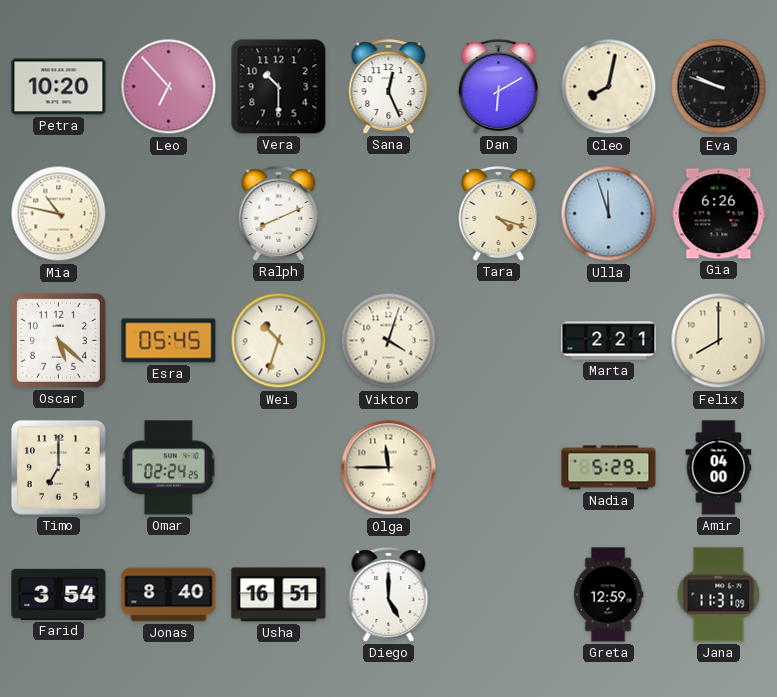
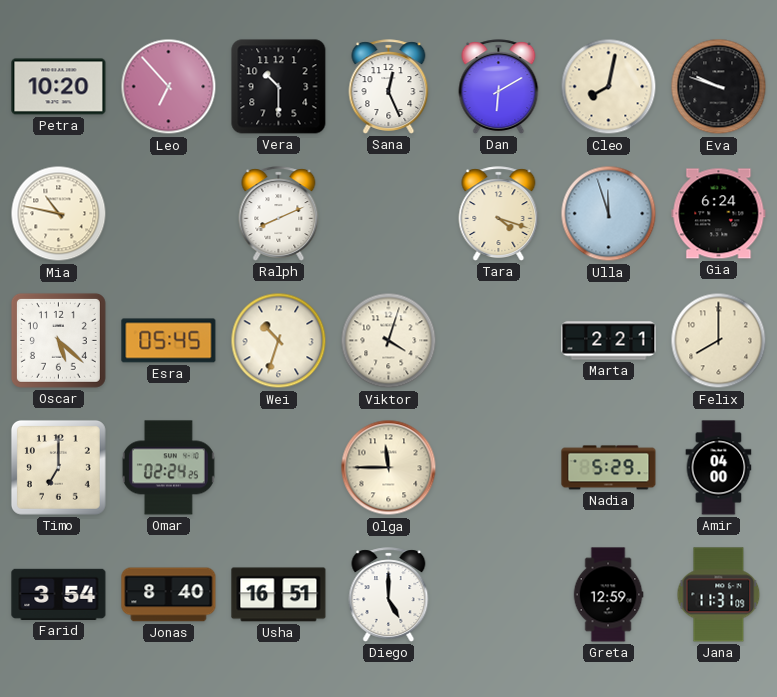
Gia: 6:26 -> 6:24
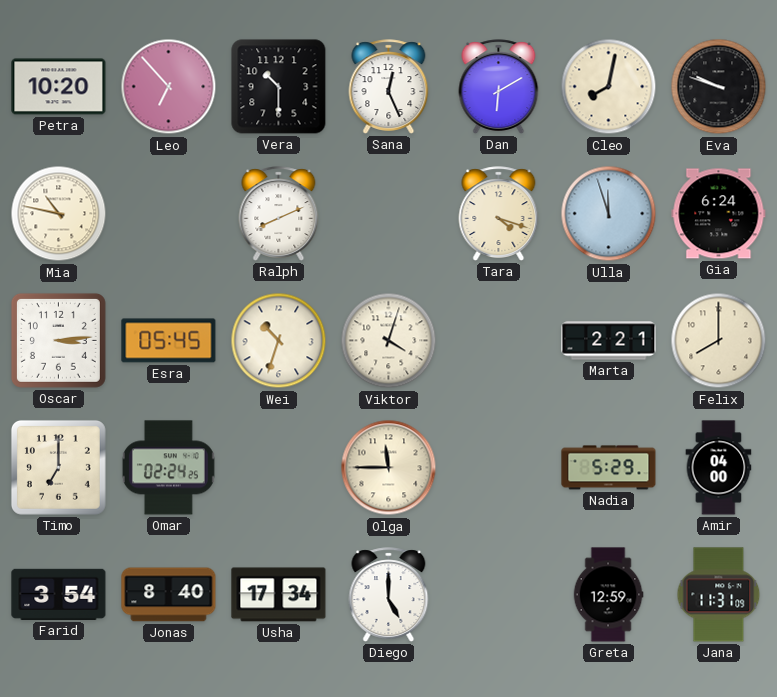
Oscar: 5:22 -> 3:14
Usha: 16:51 -> 17:34
